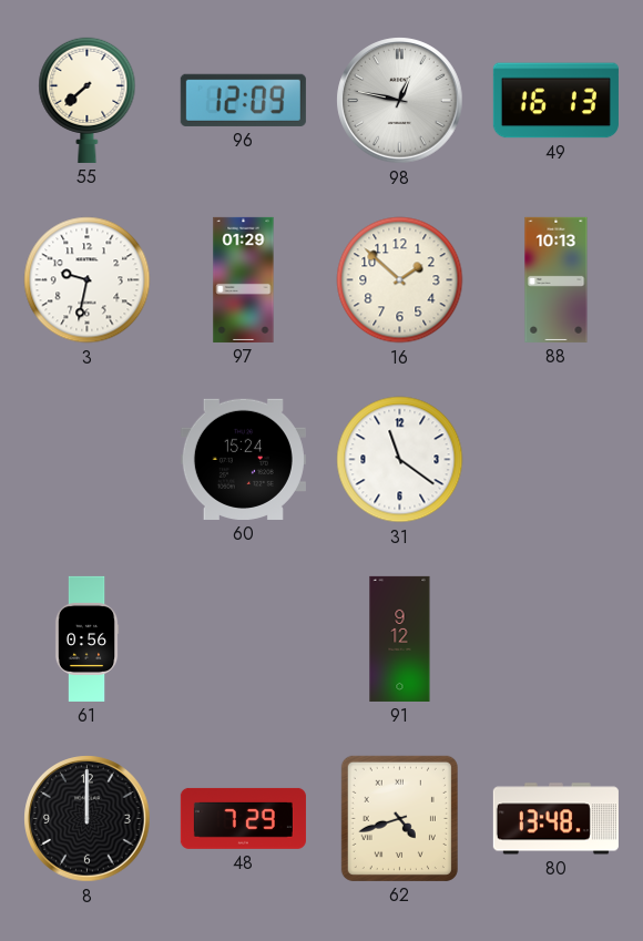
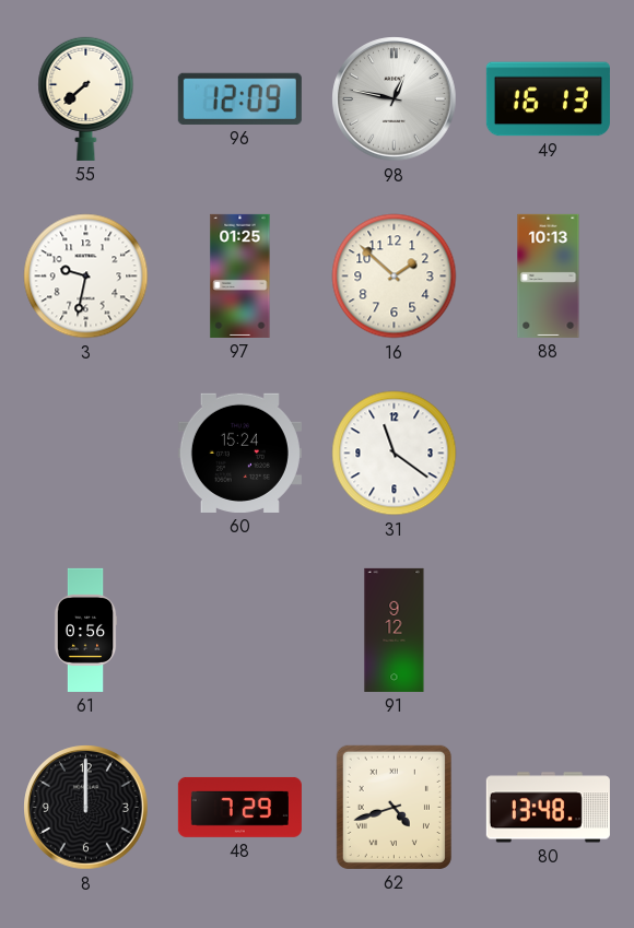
97: 01:29 -> 01:25
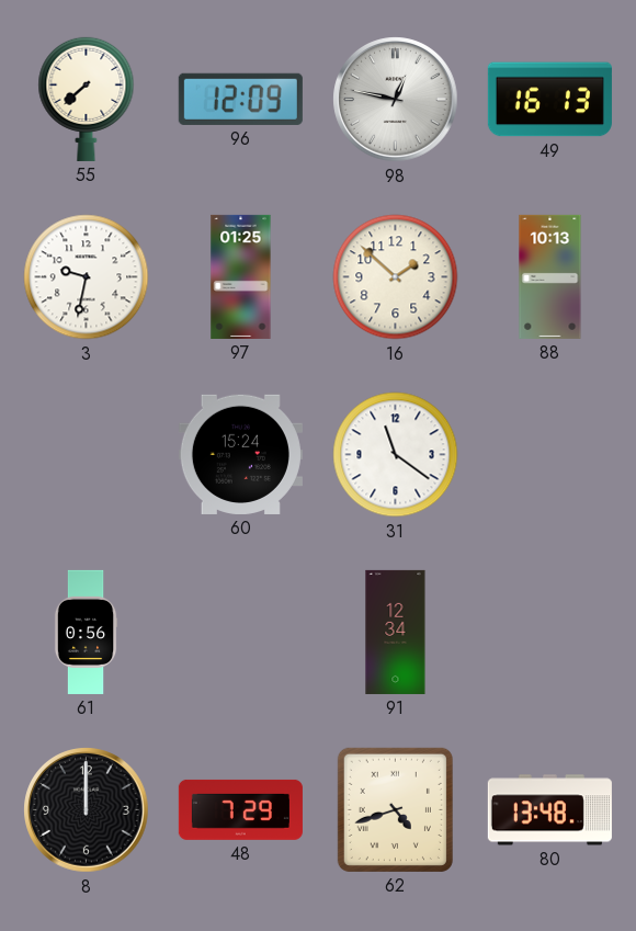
91: 9:12 -> 12:34
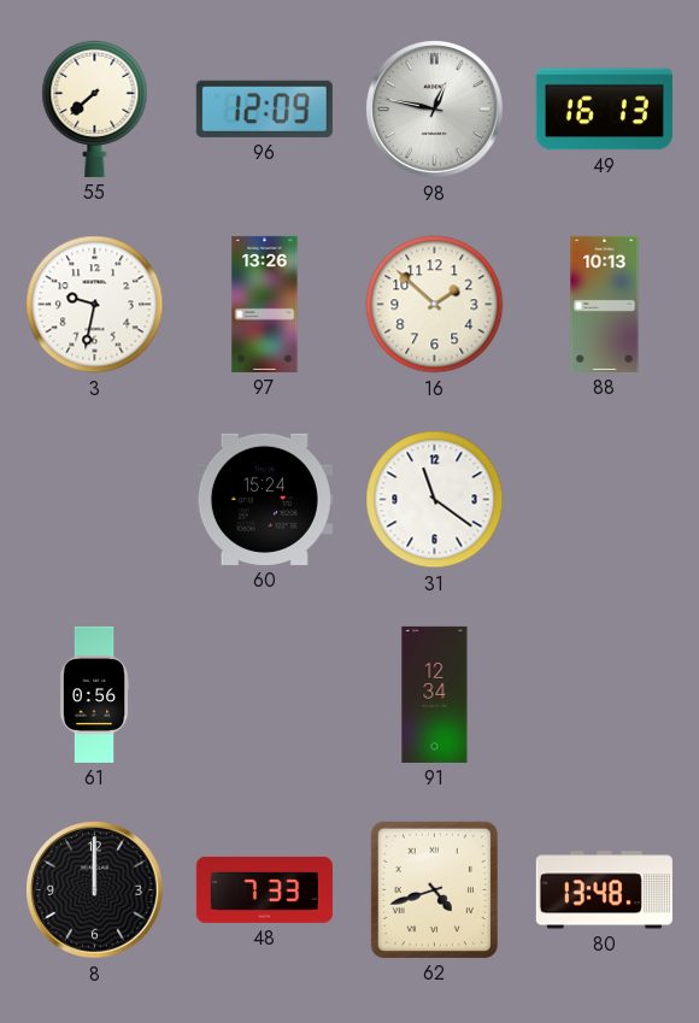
97: 01:25 -> 13:26
48: 7:29 -> 7:33
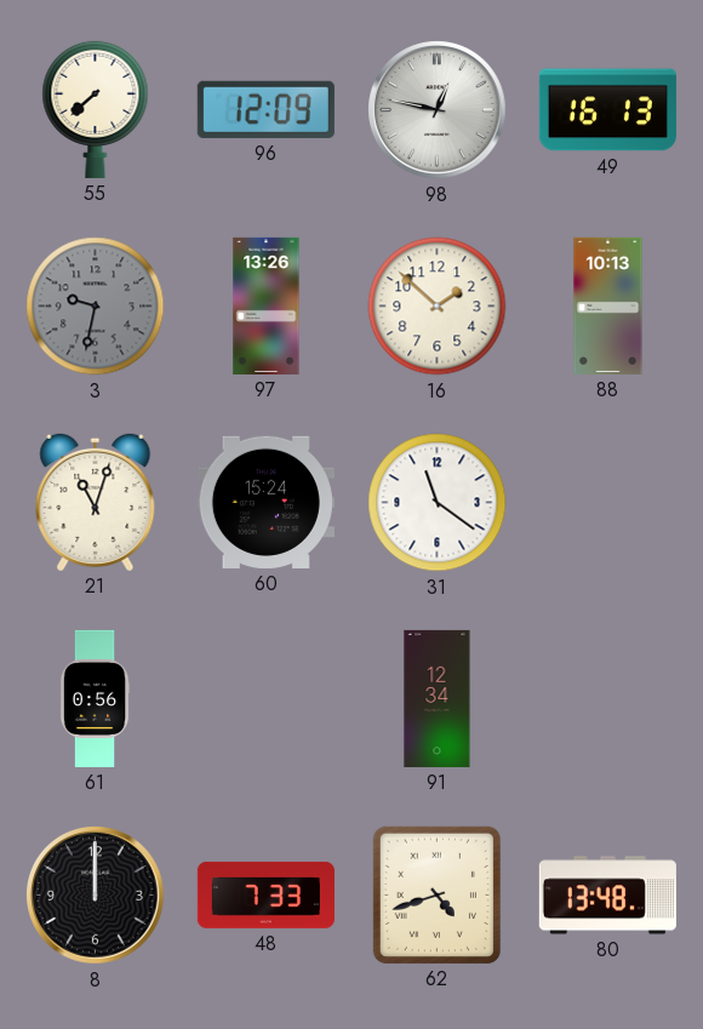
3 dial: white -> grey
21: none -> 11:03
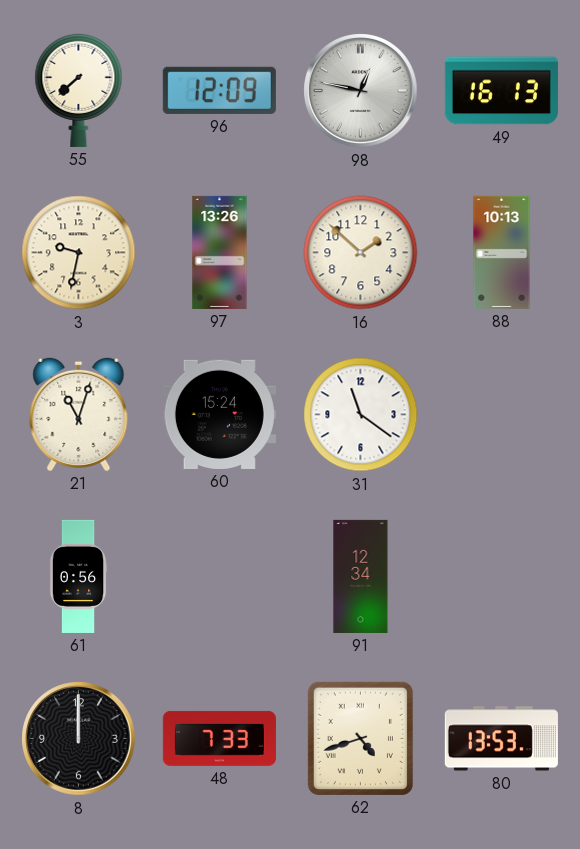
3 dial: grey -> cream
80: 13:48 -> 13:53
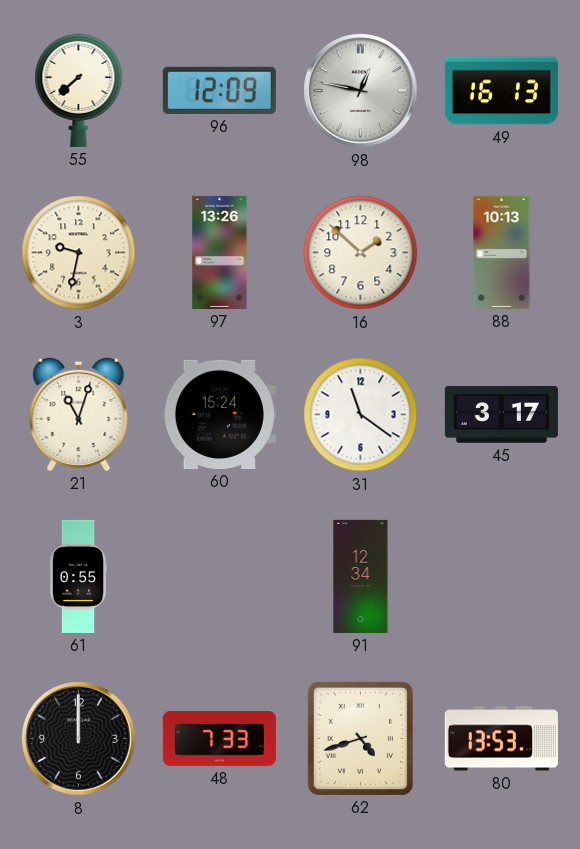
45: none -> 3:17
61: 0:56 -> 0:55
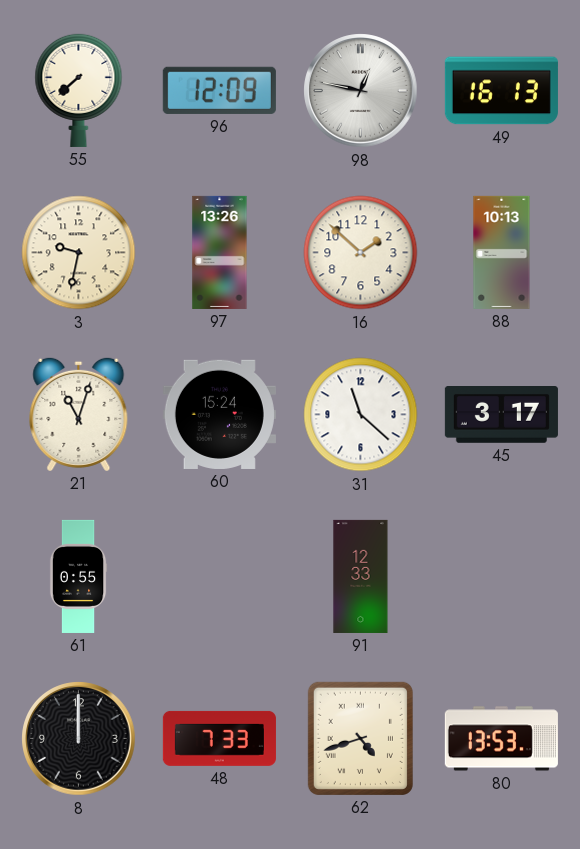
31: 11:21 -> 11:22
91: 12:34 -> 12:33
